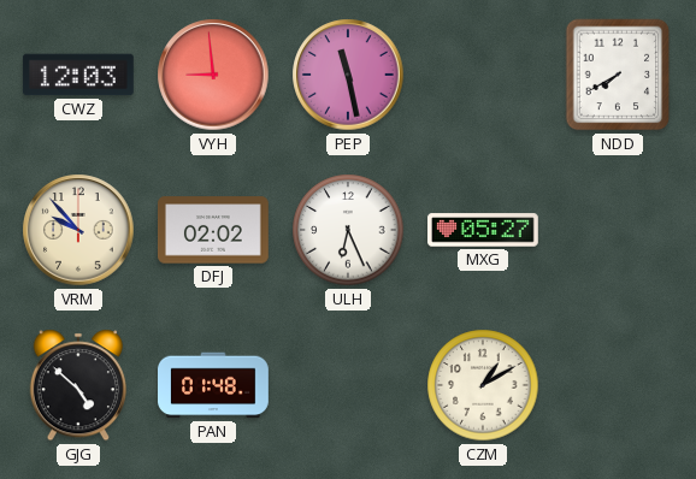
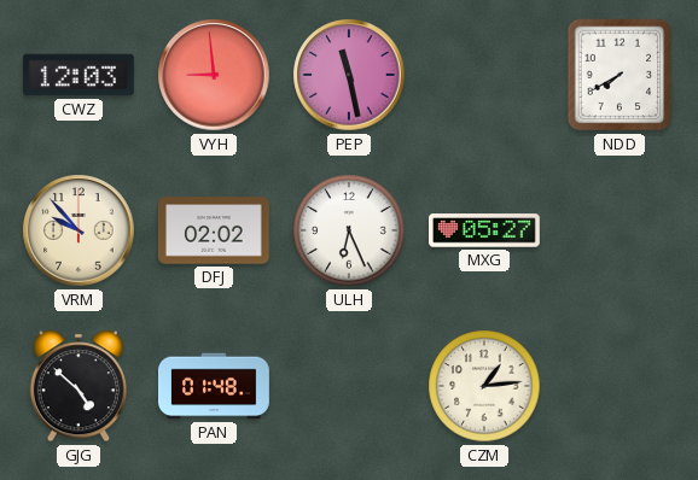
CZM: 1:10 -> 1:14
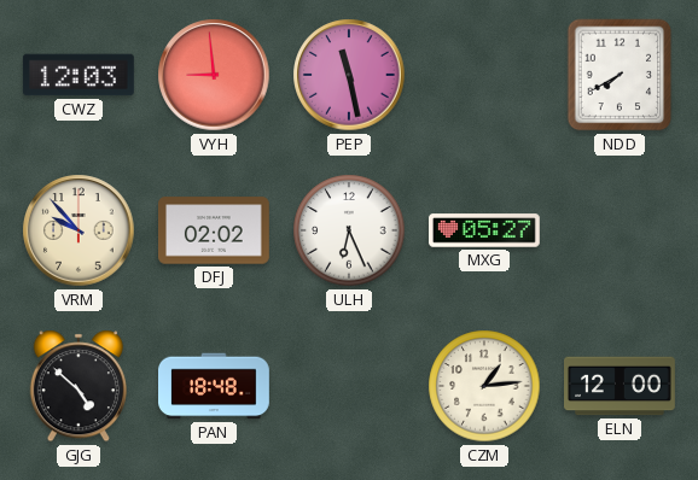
PAN: 01:48 -> 18:48
ELN: none -> 12:00
